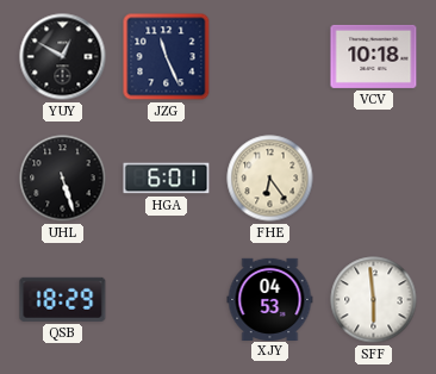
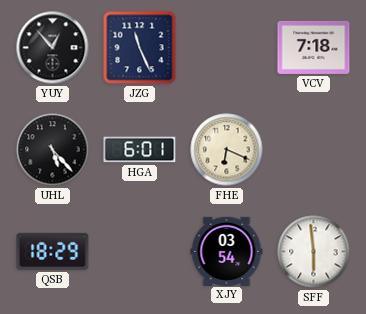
YUY: 12:50 -> 12:53
VCV: 10:18 -> 7:18
UHL: 5:27 -> 5:23
FHE: 6:24 -> 6:19
XJY: 04:53 -> 03:54
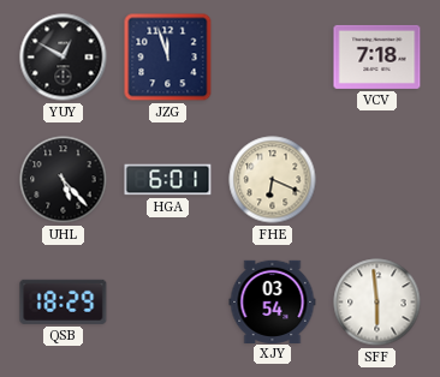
YUY: 12:53 -> 12:50
JZG: 11:26 -> 11:57
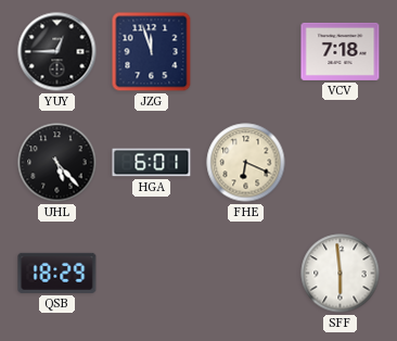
YUY: 12:50 -> 12:45
XJY: 03:54 -> none
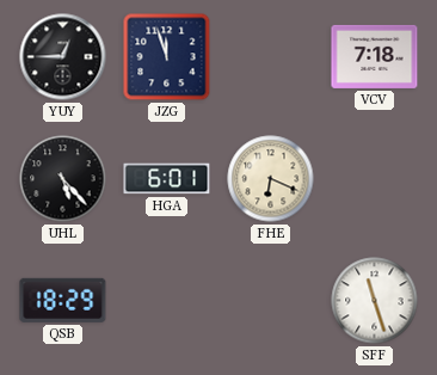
SFF: 5:59 -> 11:27
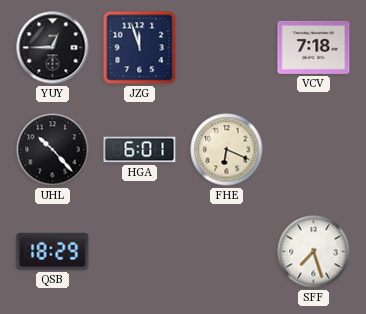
UHL: 5:23 -> 10:23
SFF: 11:27 -> 7:27
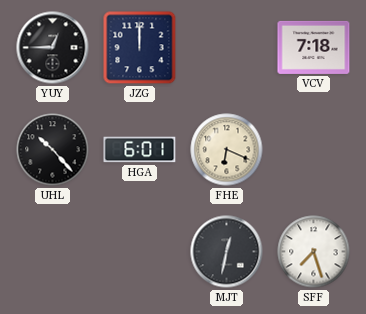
JZG: 11:57 -> 12:00
QSB: 18:29 -> none
MJT: none -> 12:32
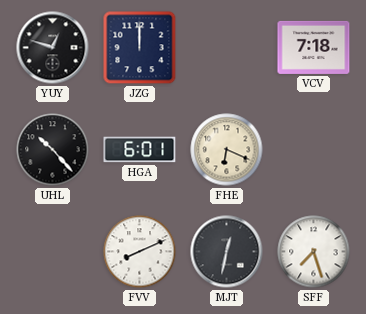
YUY: 12:45 -> 12:48
FVV: none -> 8:11
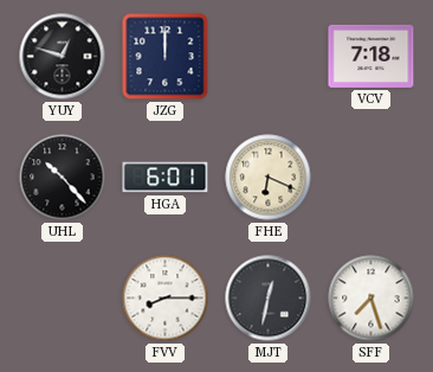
FVV: 8:11 -> 8:15
